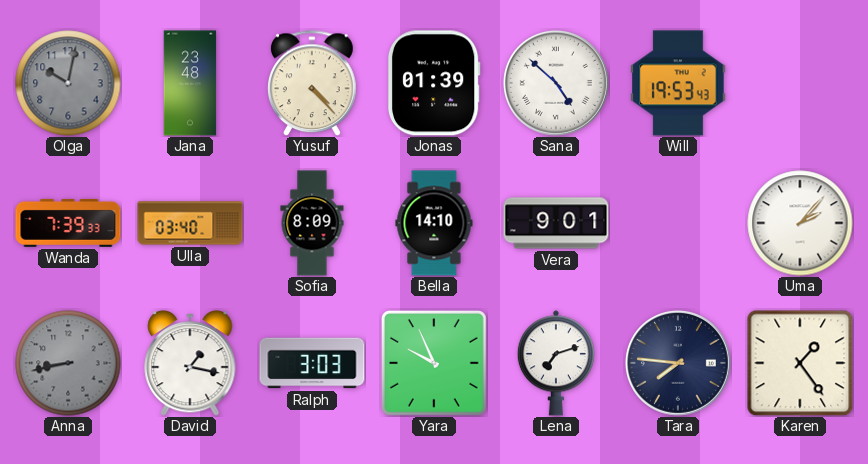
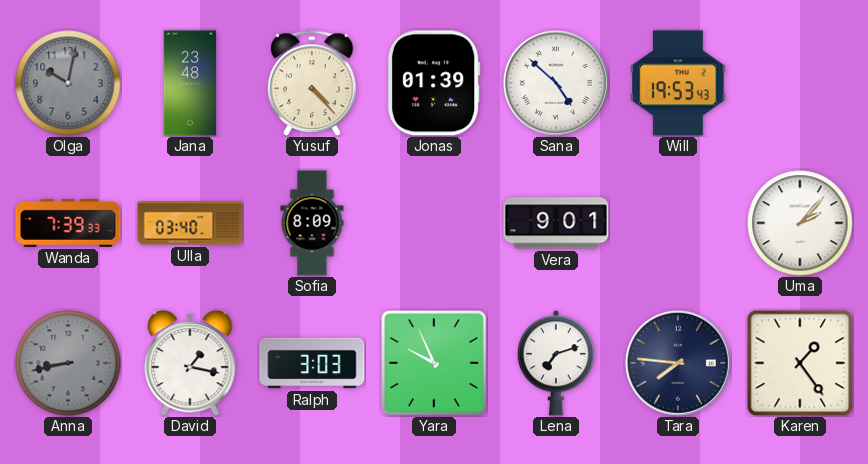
Bella: 14:10 -> none
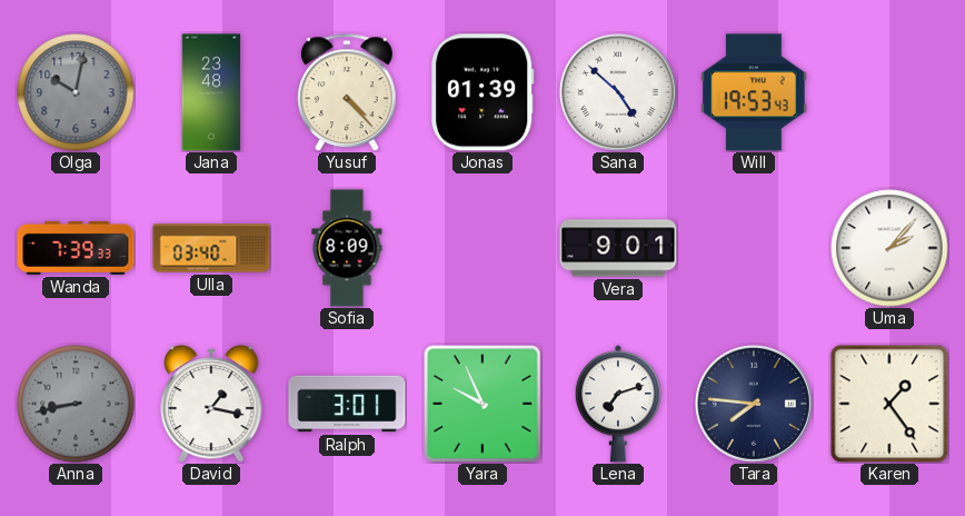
Ralph: 3:03 -> 3:01
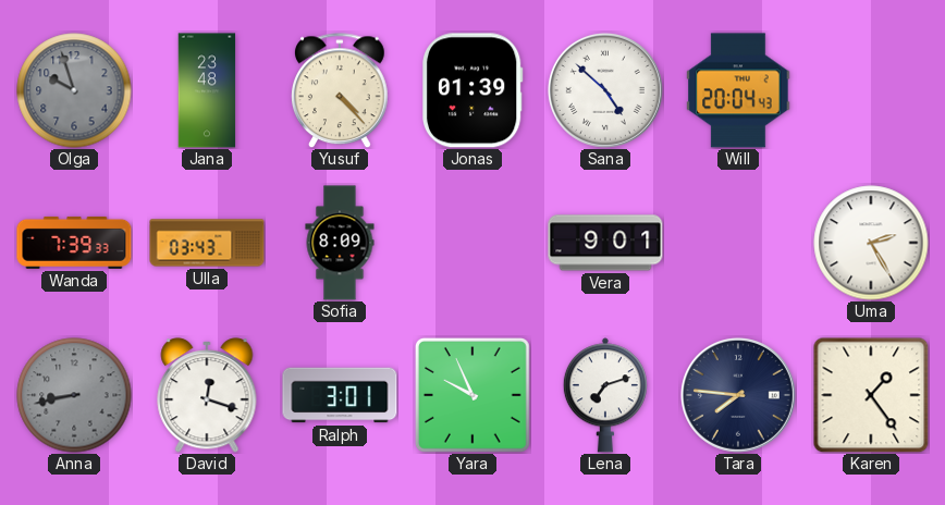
Olga: 10:02 -> 9:57
Will: 19:53 -> 20:04
Ulla: 03:40 -> 03:43
Uma: 2:07 -> 2:25
David: 1:17 -> 12:18
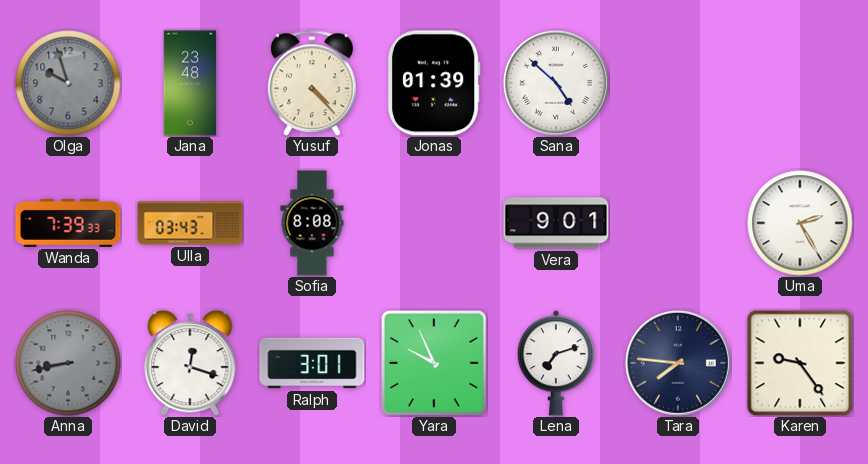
Will: 20:04 -> none
Sofia: 8:09 -> 8:08
Karen: 1:24 -> 9:24
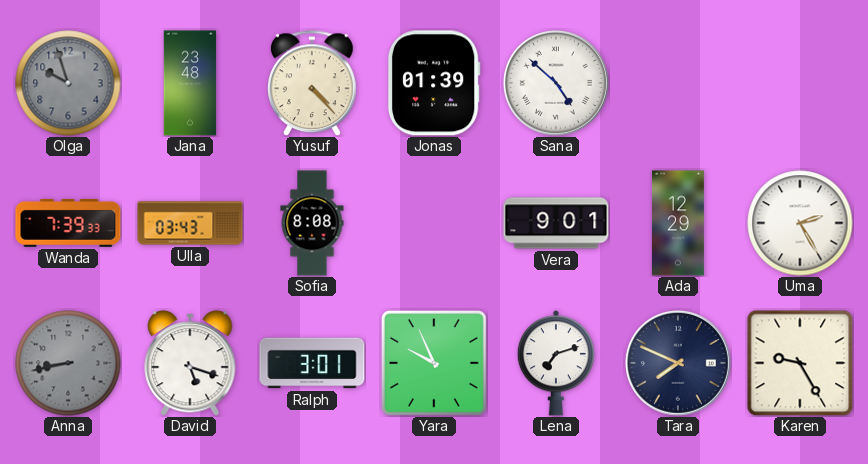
Ada: none -> 12:29
David: 12:18 -> 5:18
Tara: 7:46 -> 7:49
Karen: 9:24 -> 9:25
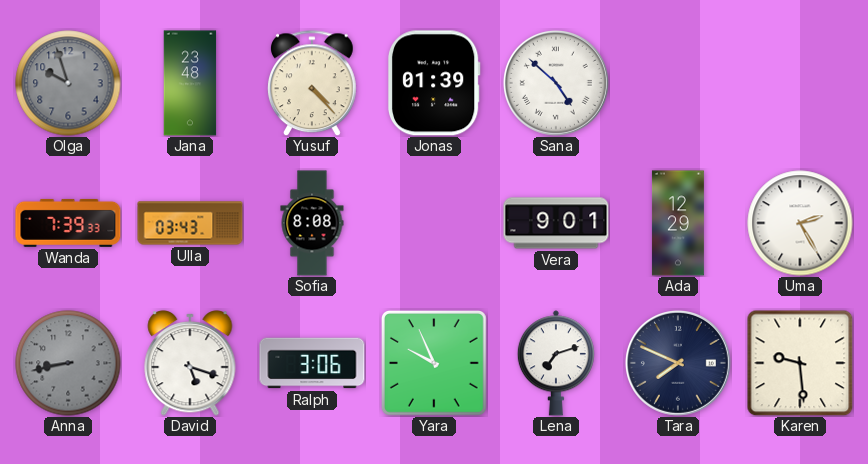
Ralph: 3:01 -> 3:06
Karen: 9:25 -> 9:29
